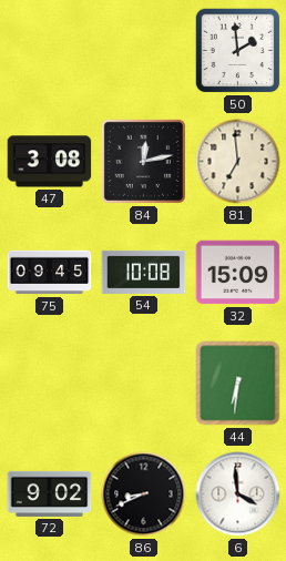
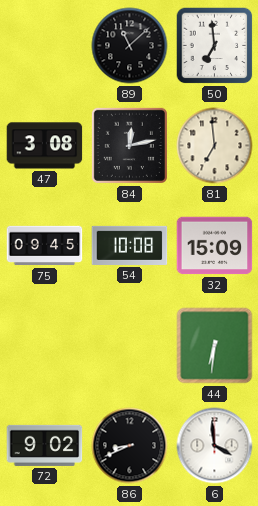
89: none -> 11:08
50: 1:59 -> 6:59
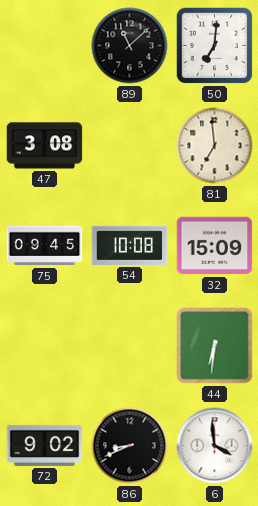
50: 6:59 -> 7:01
84: 12:13 -> none
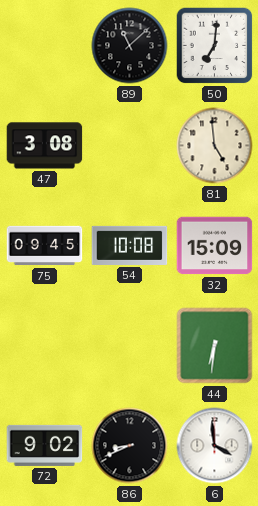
81: 6:59 -> 4:59
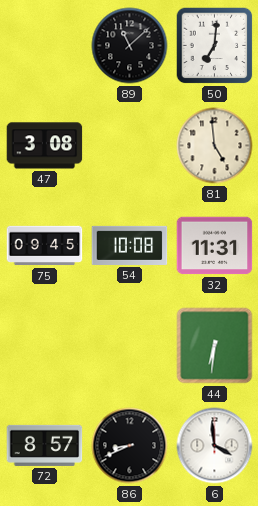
32: 15:09 -> 11:31
72: 9:02 -> 8:57
